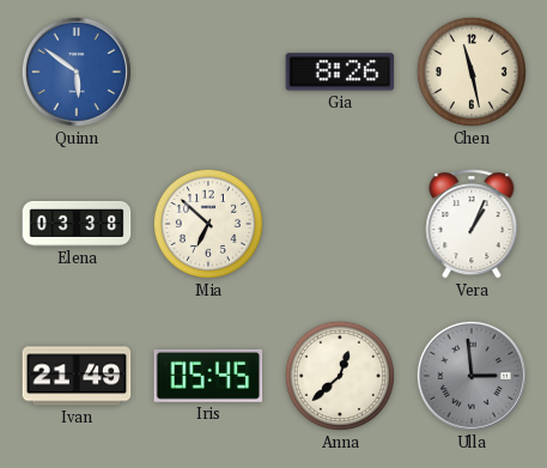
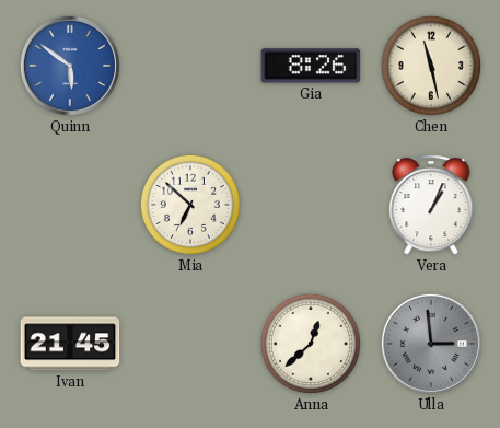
Elena: 03:38 -> none
Ivan: 21:49 -> 21:45
Iris: 05:45 -> none
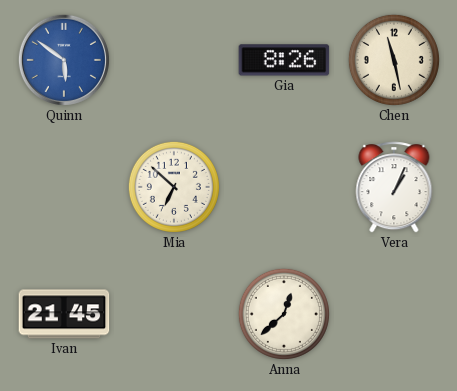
Ulla: 2:59 -> none
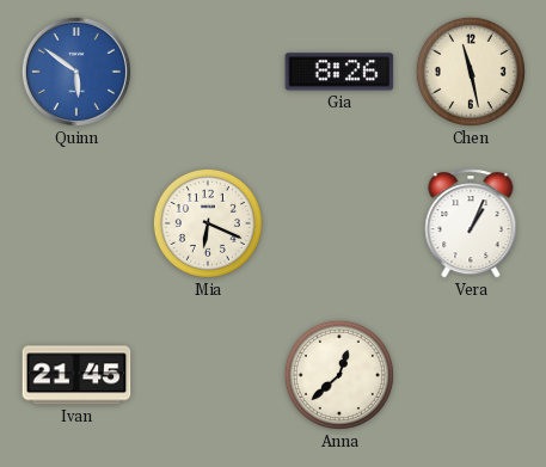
Mia: 6:52 -> 6:19
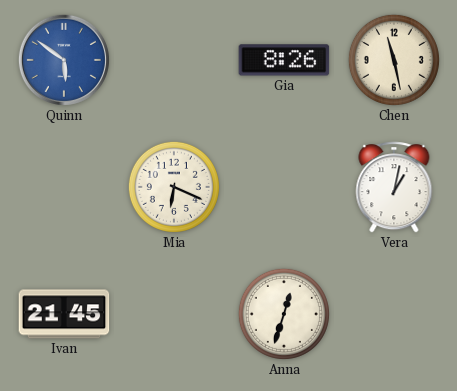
Vera: 1:04 -> 1:02
Anna: 12:38 -> 12:33
